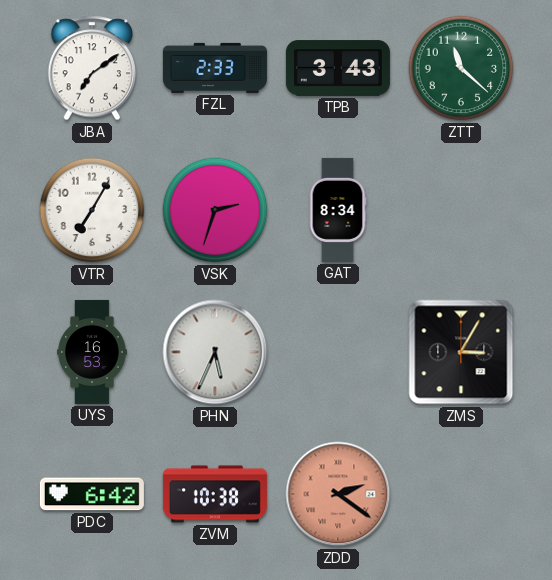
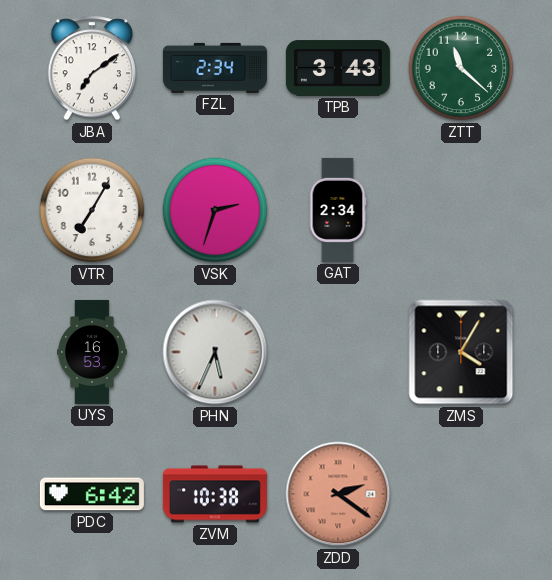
FZL: 2:33 -> 2:34
GAT: 8:34 -> 2:34
ZMS: 3:05 -> 4:05
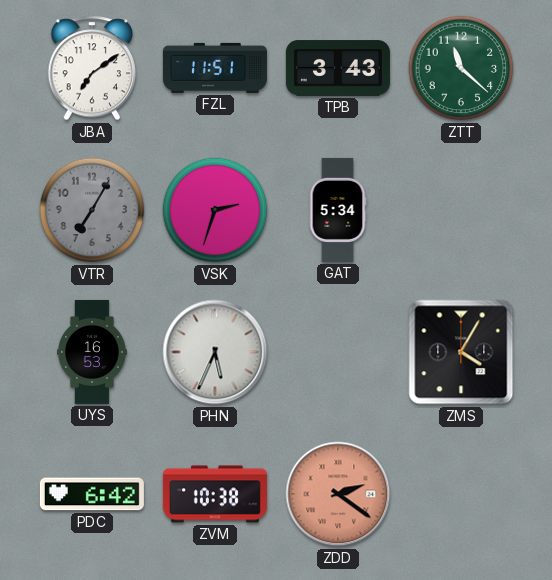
FZL: 2:34 -> 11:51
VTR dial: white -> grey
GAT: 2:34 -> 5:34
